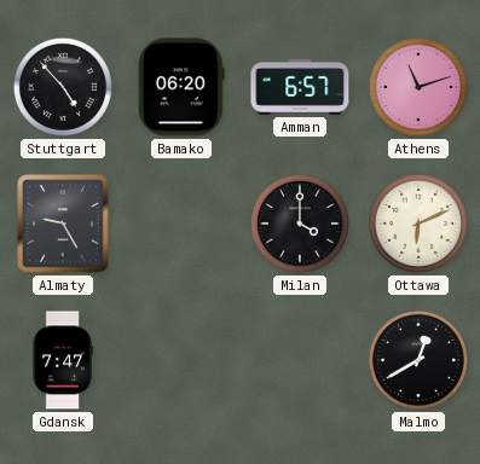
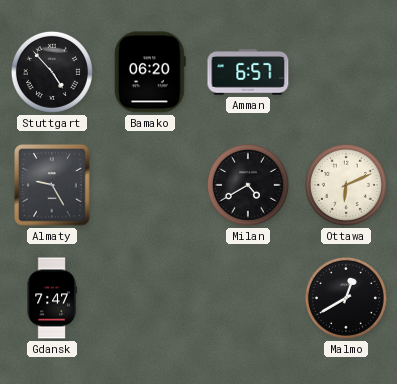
Athens: 11:12 -> none
Milan: 4:00 -> 4:40
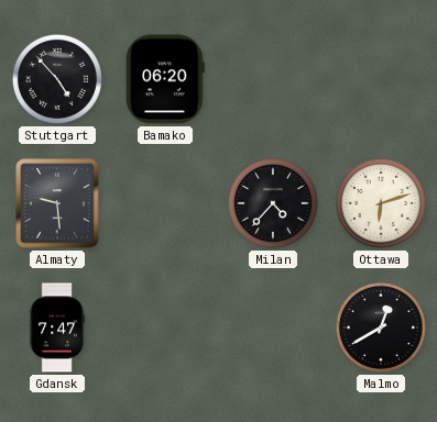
Amman: 6:57 -> none
Almaty: 9:25 -> 9:29
Milan: 4:40 -> 4:37
Ottawa: 6:11 -> 6:12
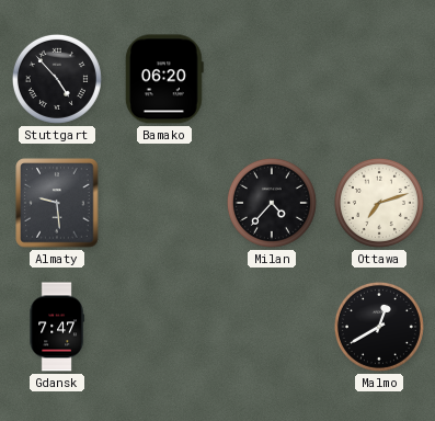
Ottawa: 6:12 -> 7:12
